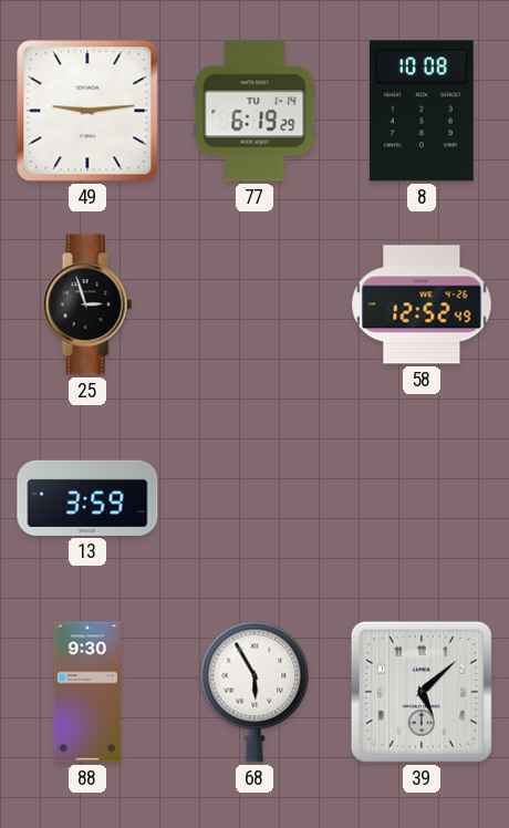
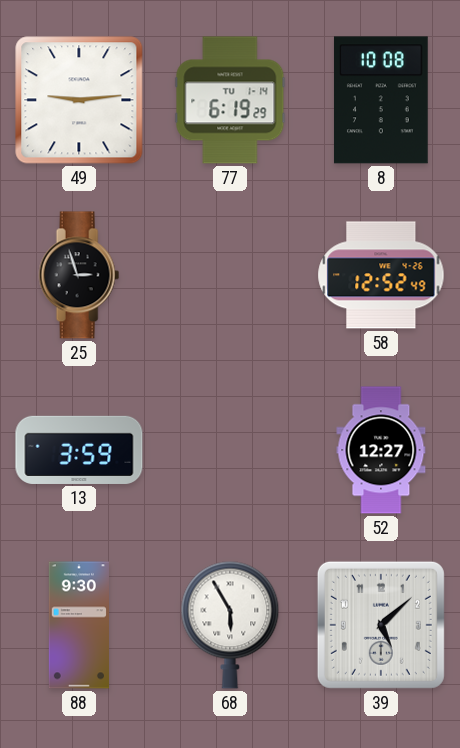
52: none -> 12:27
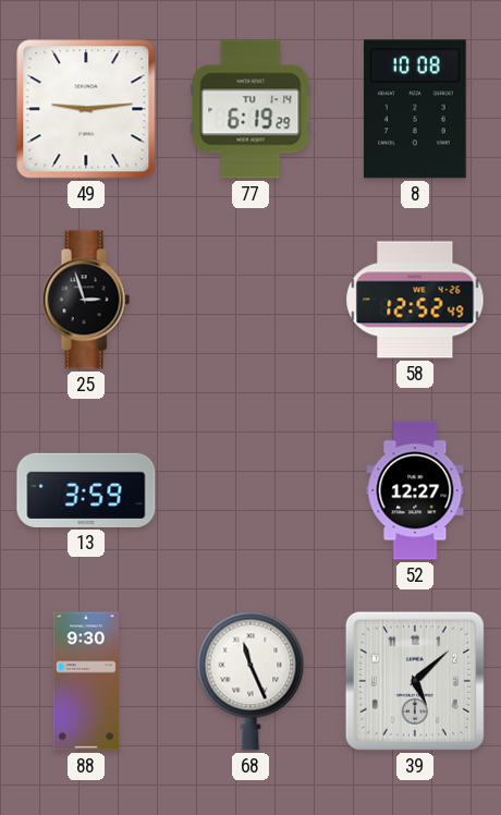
68: 5:55 -> 11:26
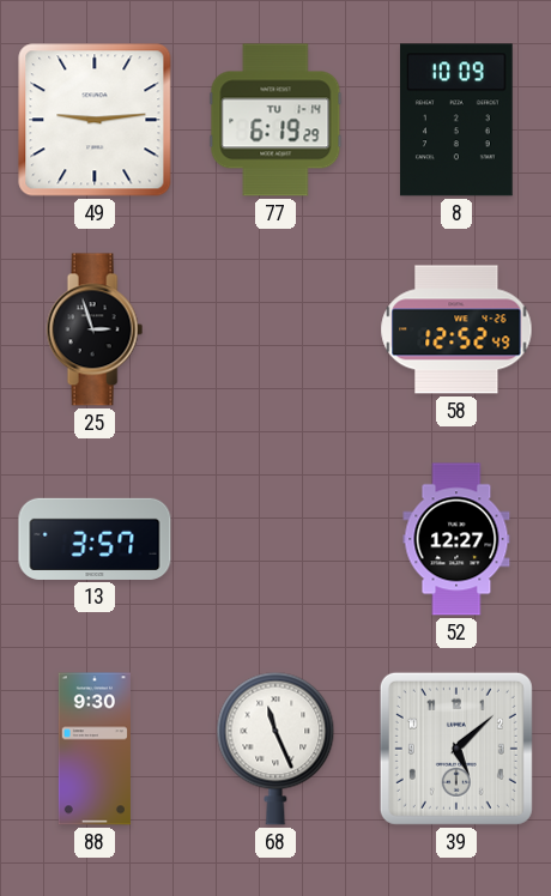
8: 10:08 -> 10:09
13: 3:59 -> 3:57
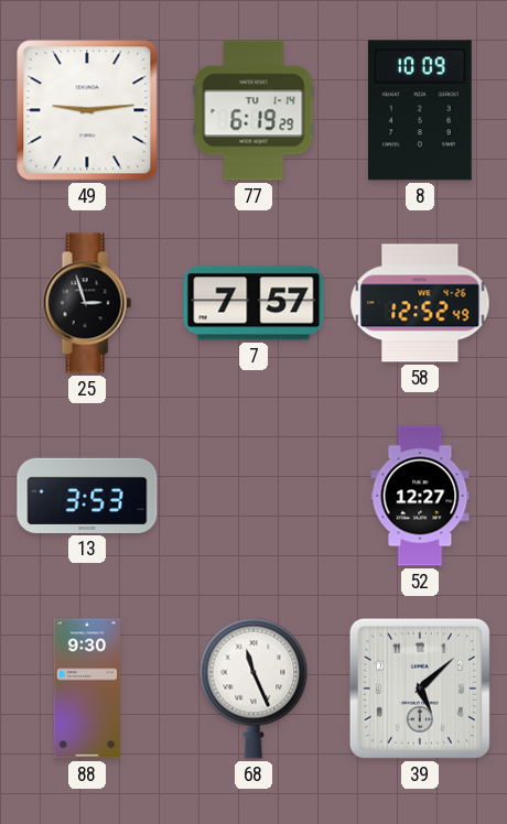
7: none -> 7:57
13: 3:57 -> 3:53
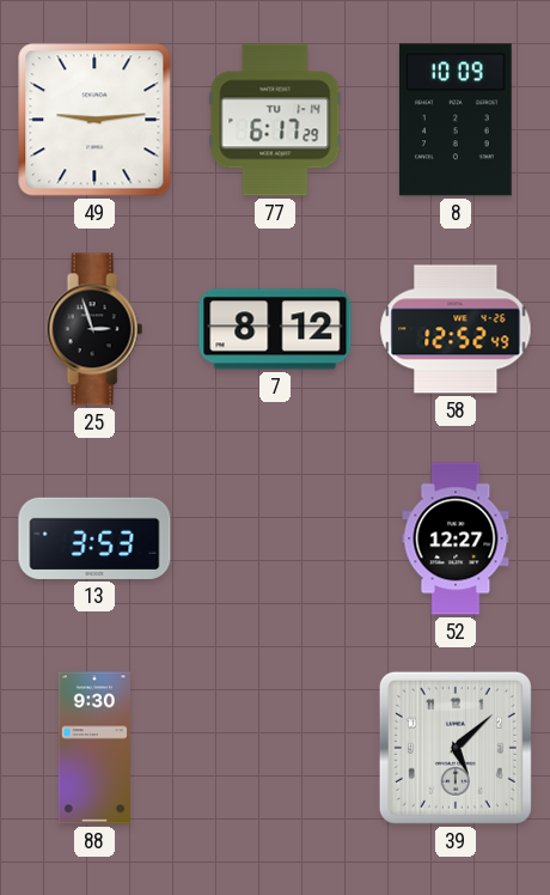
77: 6:19 -> 6:17
7: 7:57 -> 8:12
68: 11:26 -> none
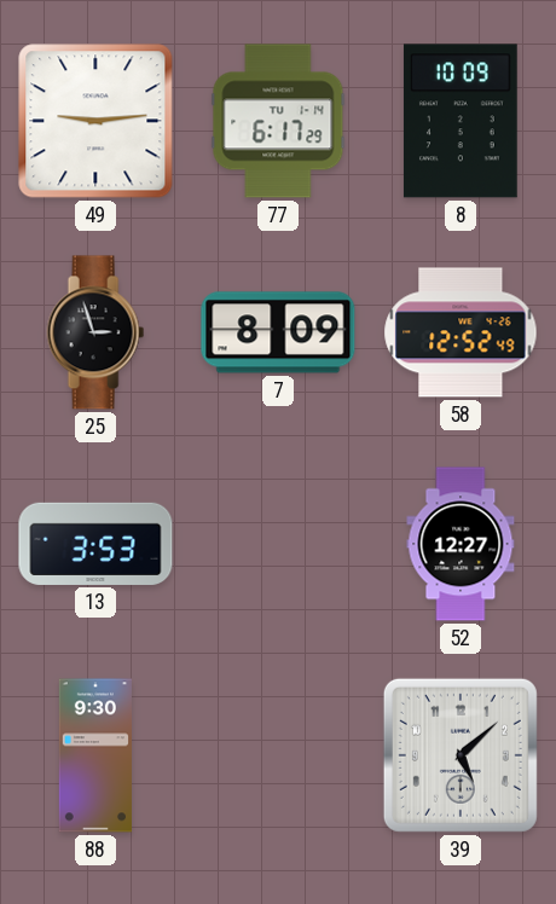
7: 8:12 -> 8:09
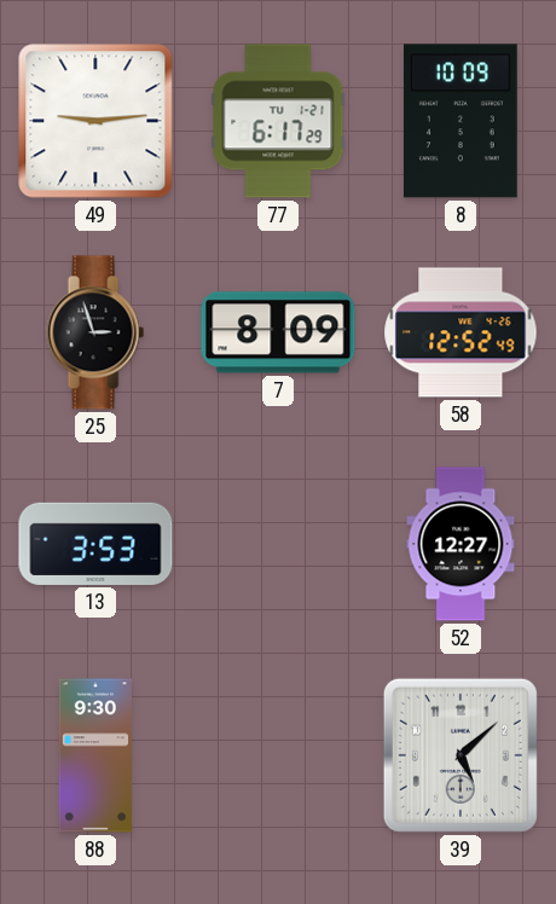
77 date: TU 1-14 -> TU 1-21
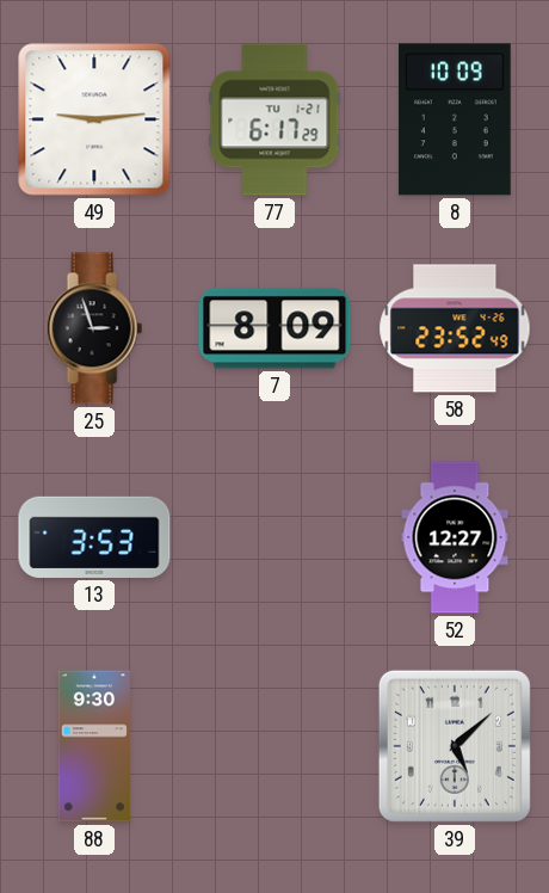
58: 12:52 -> 23:52
